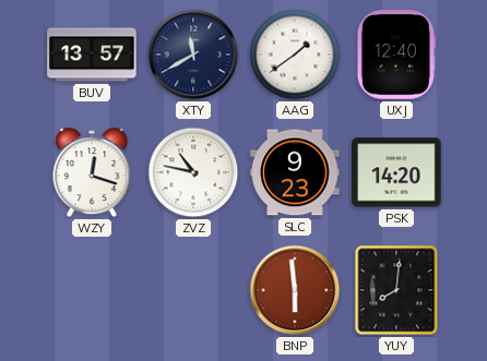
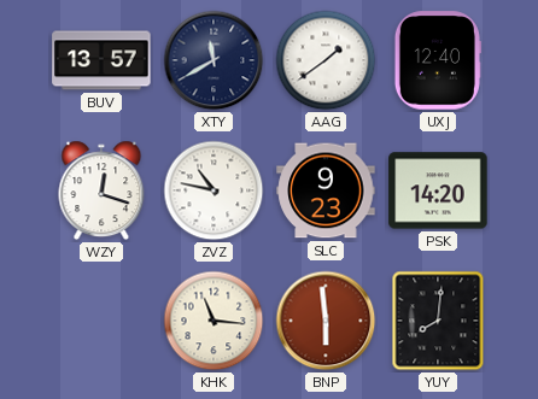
KHK: none -> 11:16
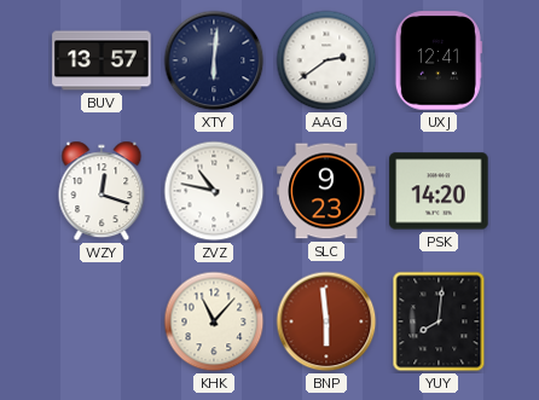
XTY: 11:40 -> 6:01
AAG: 1:39 -> 2:39
UXJ: 12:40 -> 12:41
KHK: 11:16 -> 11:07
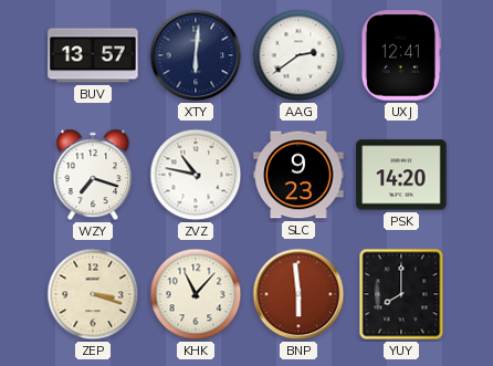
WZY: 12:18 -> 7:18
ZEP: none -> 3:18
YUY: 8:01 -> 8:00
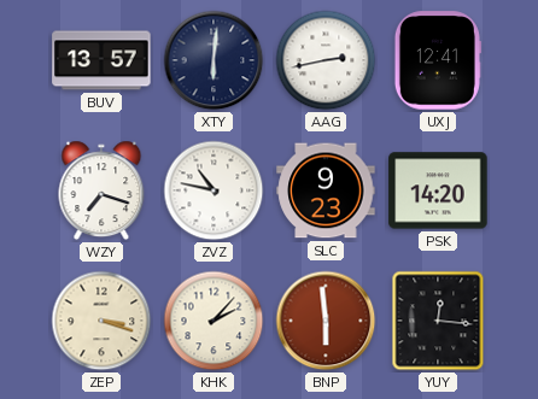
AAG: 2:39 -> 2:43
KHK: 11:07 -> 2:07
YUY: 8:00 -> 12:16
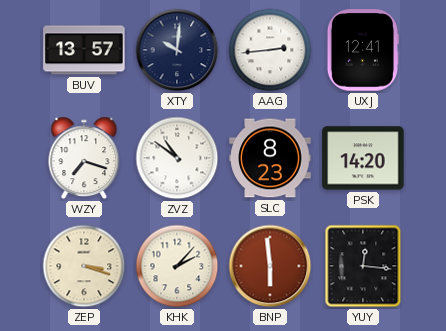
XTY: 6:01 -> 10:01
AAG: 2:43 -> 2:44
ZVZ: 10:47 -> 10:51
SLC: 9:23 -> 8:23
